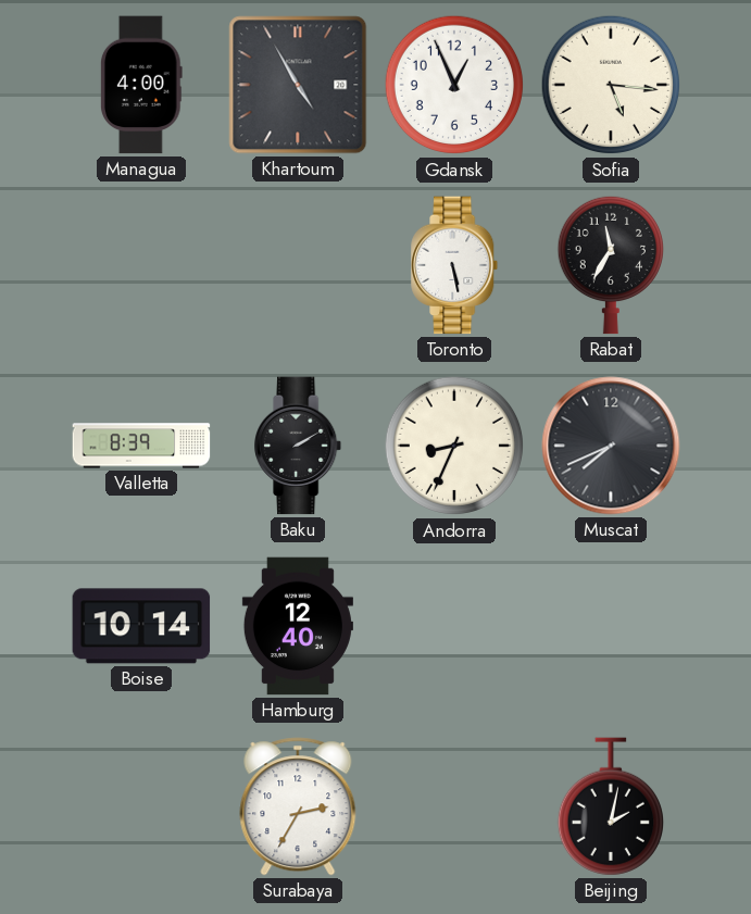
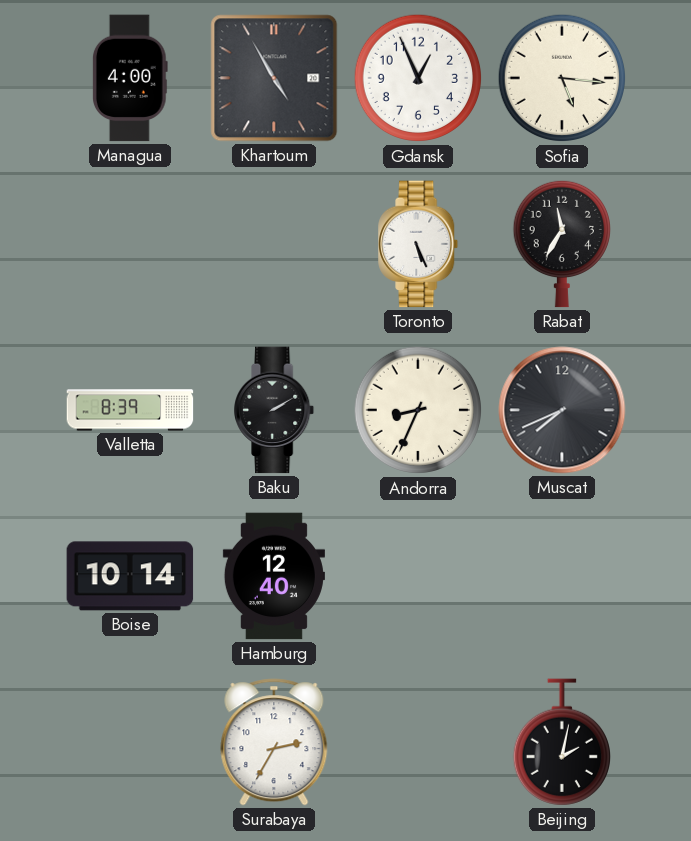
Toronto: 5:28 -> 5:26
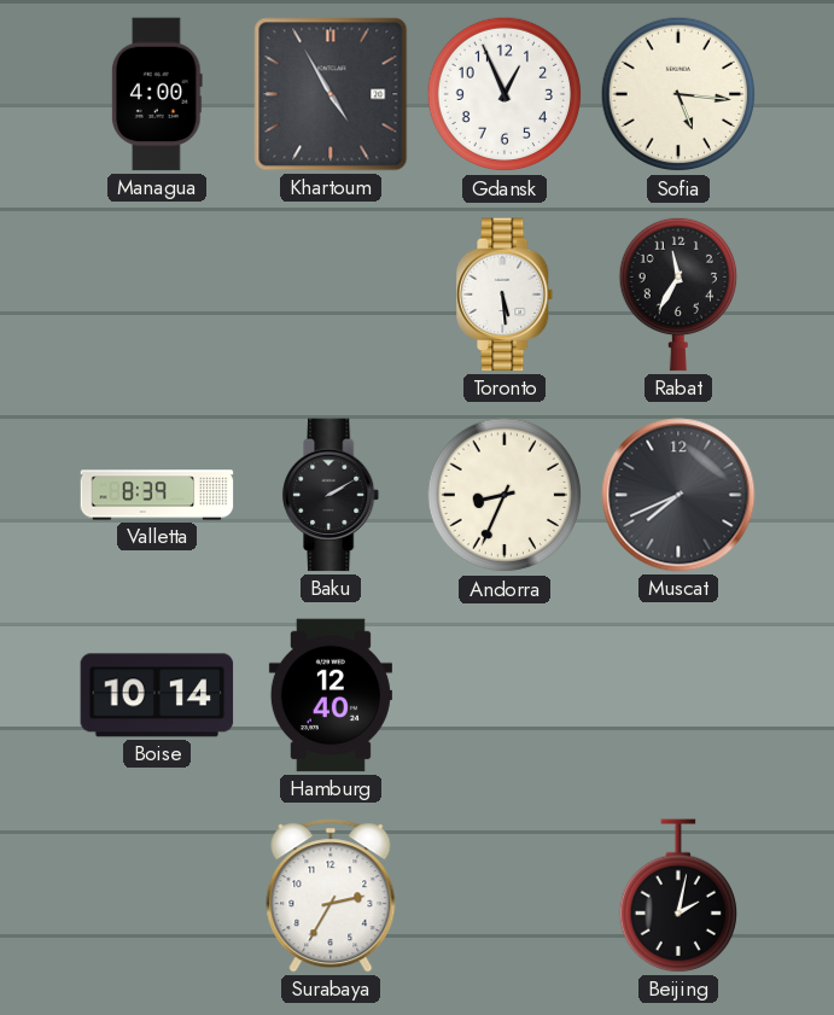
Toronto: 5:26 -> 5:29
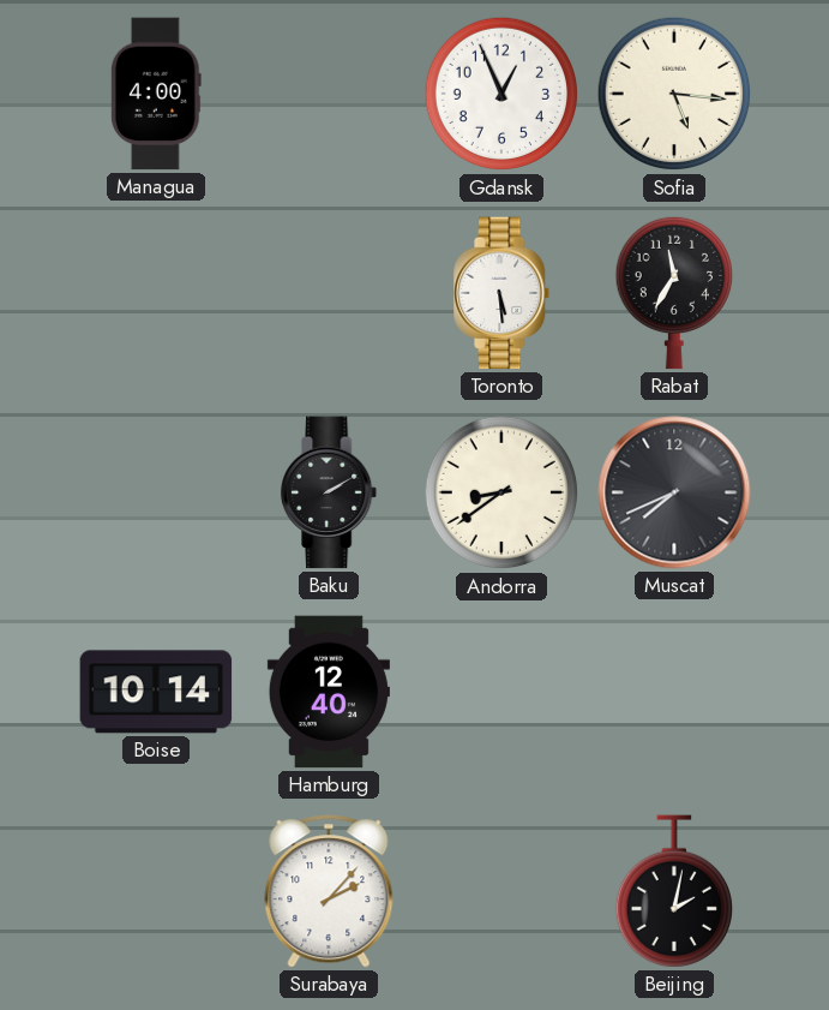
Khartoum: 4:55 -> none
Valletta: 8:39 -> none
Andorra: 8:34 -> 8:39
Surabaya: 2:35 -> 2:07
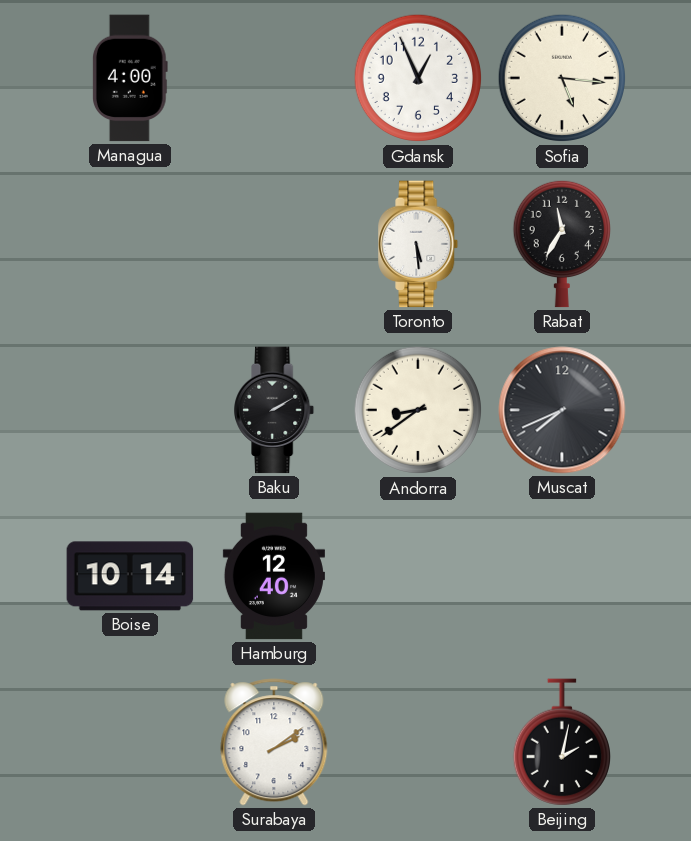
Surabaya: 2:07 -> 2:09
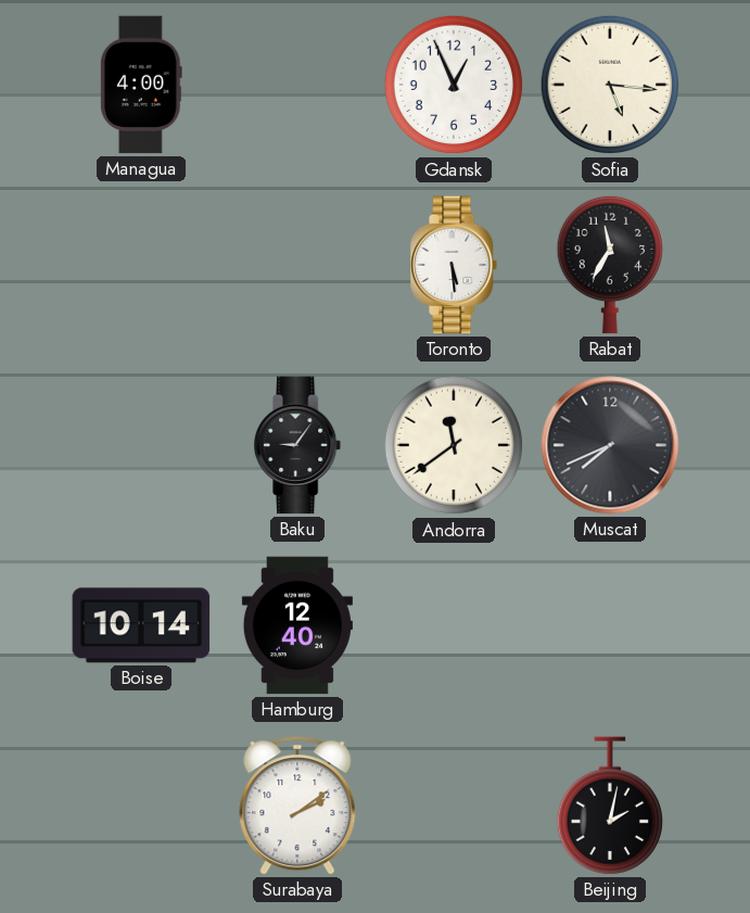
Baku: 2:10 -> 9:06
Andorra: 8:39 -> 11:39
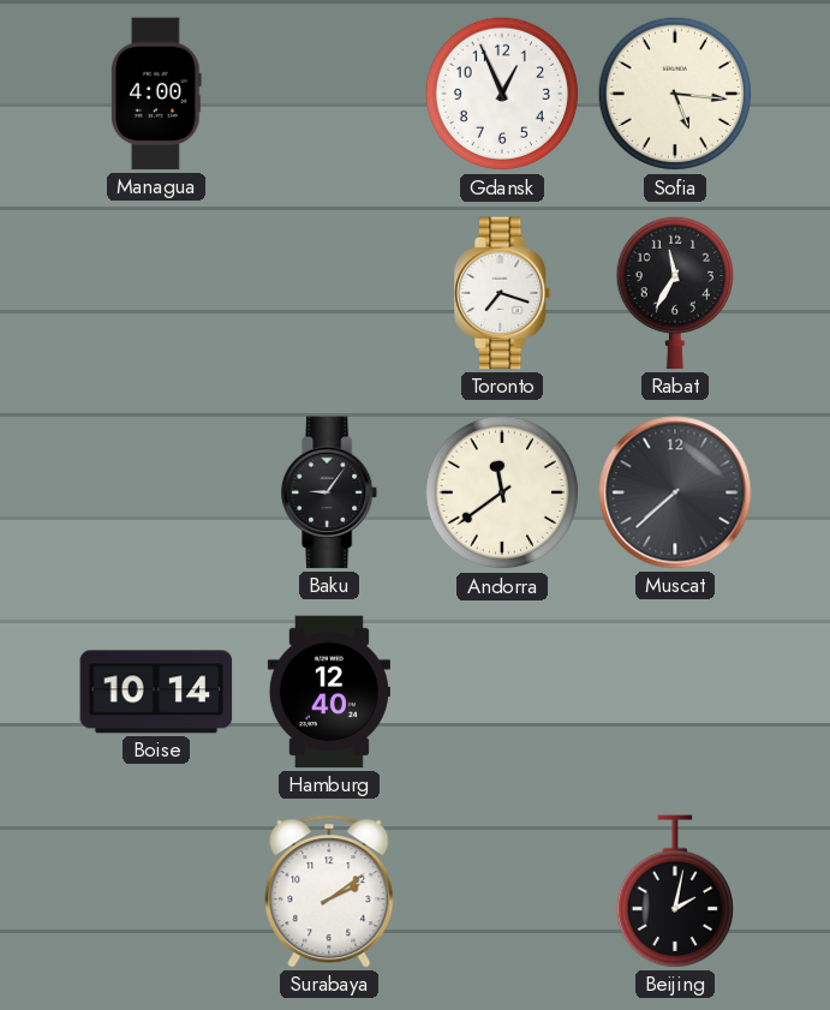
Toronto: 5:29 -> 7:18
Muscat: 7:41 -> 7:38
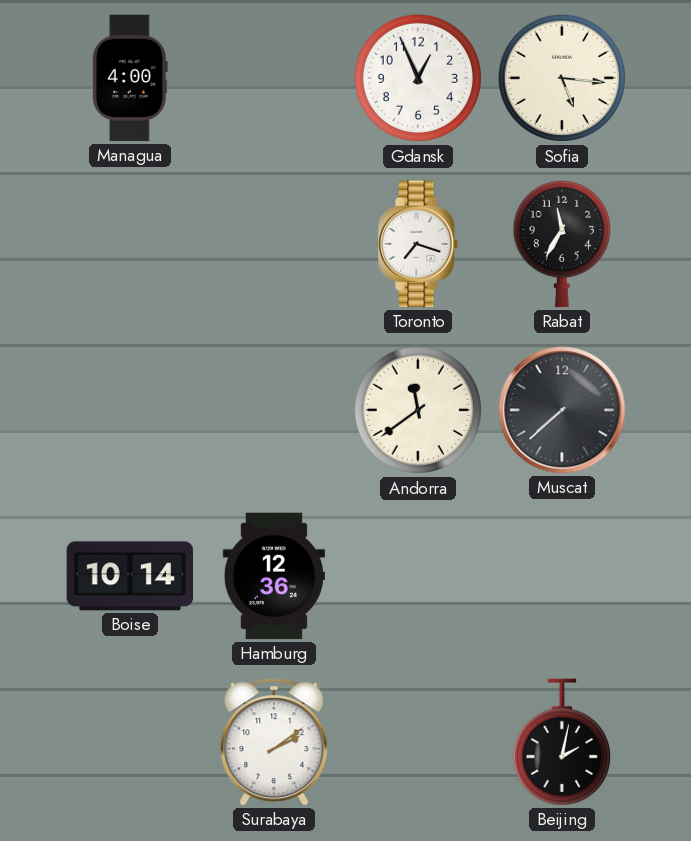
Baku: 9:06 -> none
Hamburg: 12:40 -> 12:36
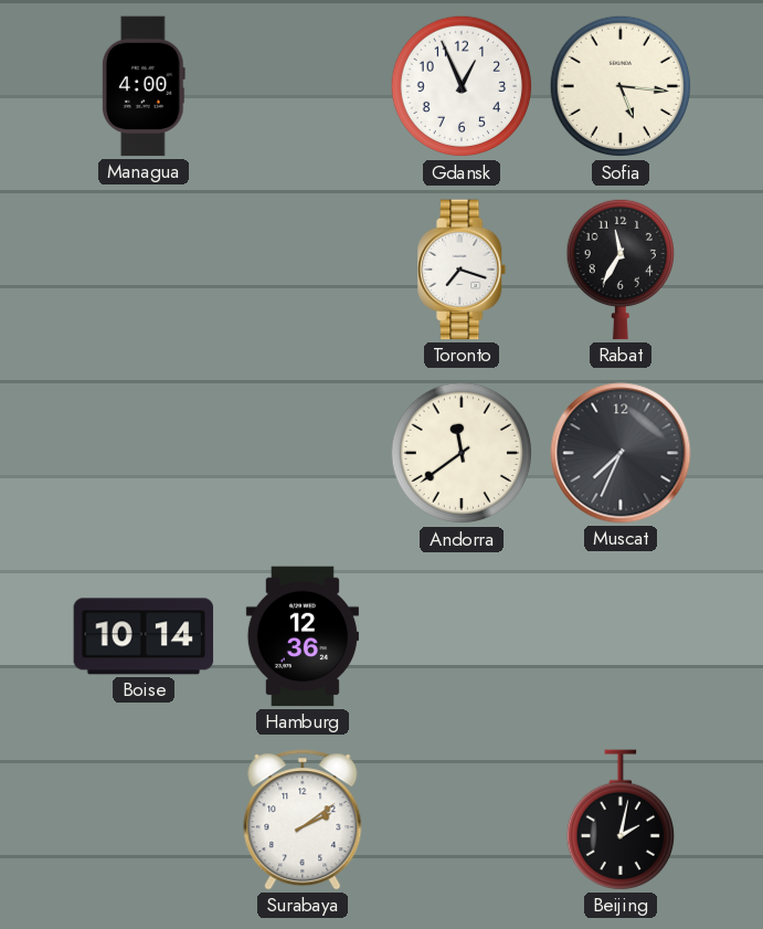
Muscat: 7:38 -> 7:34
